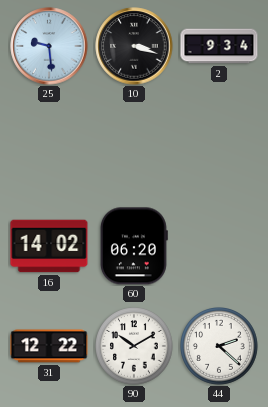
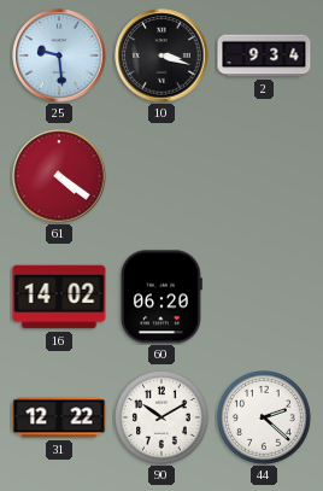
61: none -> 4:21
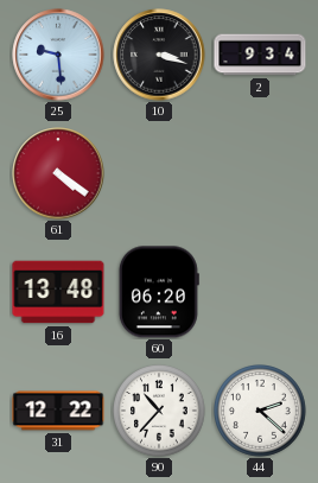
16: 14:02 -> 13:48
90: 10:10 -> 10:37
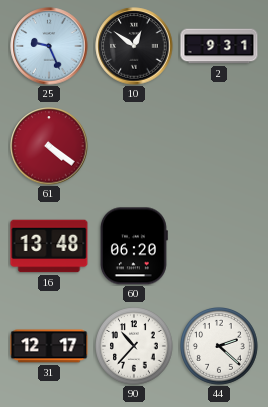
25: 9:29 -> 9:26
10: 3:18 -> 12:51
2: 9:34 -> 9:31
31: 12:22 -> 12:17
